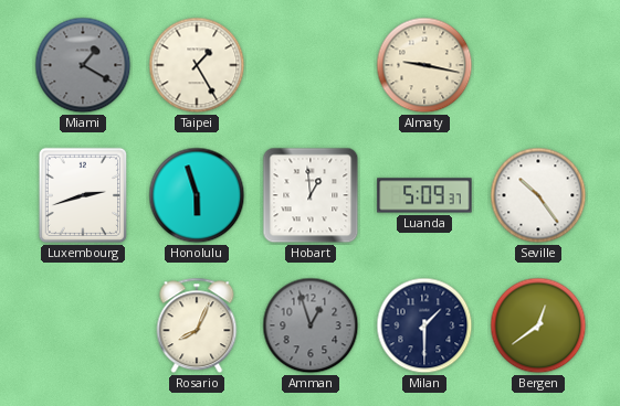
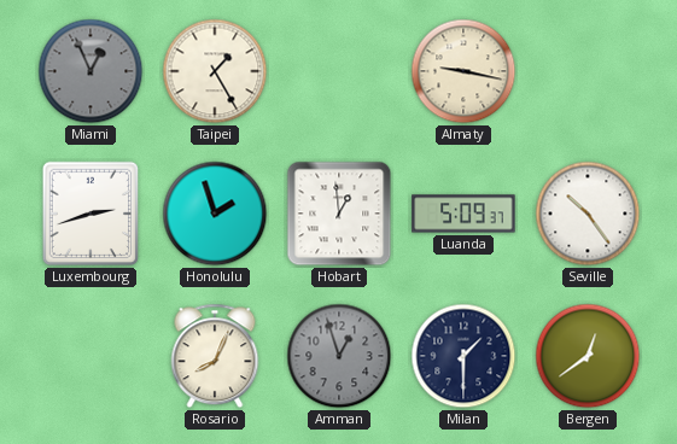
Miami: 1:20 -> 12:56
Honolulu: 5:57 -> 1:57
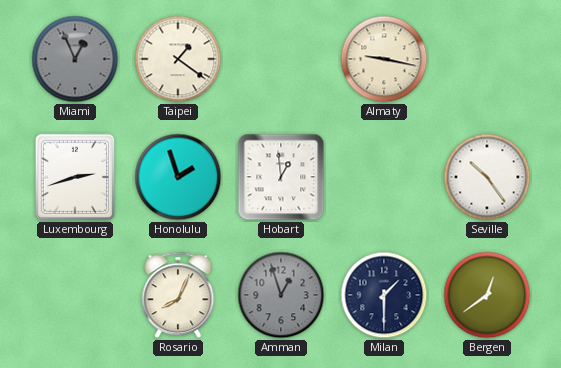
Taipei: 1:25 -> 1:21
Luanda: 5:09 -> none
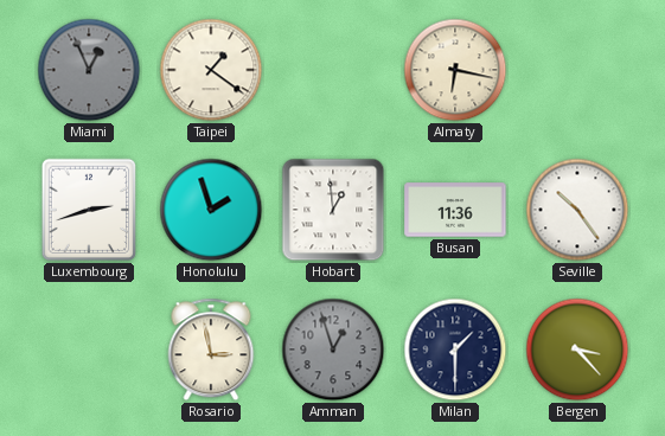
Almaty: 9:17 -> 6:17
Busan: none -> 11:36
Rosario: 8:04 -> 2:58
Bergen: 12:39 -> 3:23
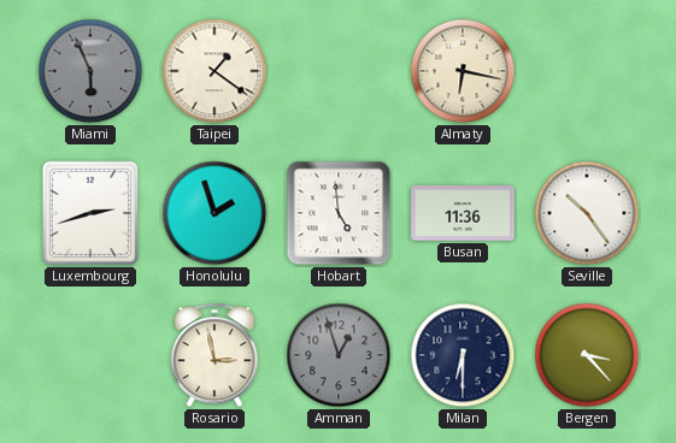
Miami: 12:56 -> 5:56
Hobart: 12:59 -> 4:59
Milan: 1:30 -> 6:30
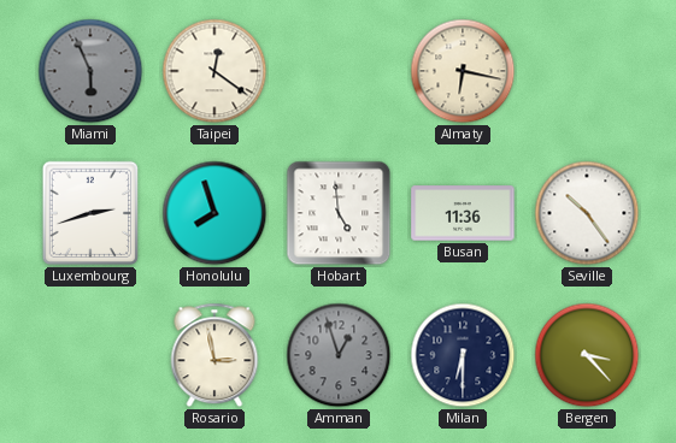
Taipei: 1:21 -> 12:21
Honolulu: 1:57 -> 7:57
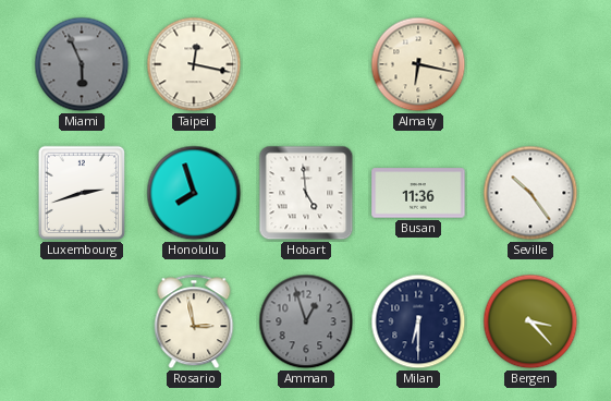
Taipei: 12:21 -> 12:17
